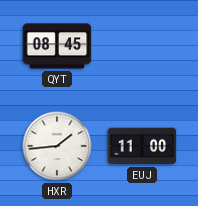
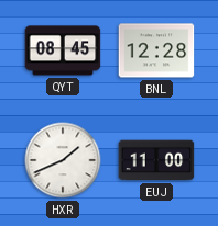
BNL: none -> 12:28
HXR: 1:44 -> 1:41
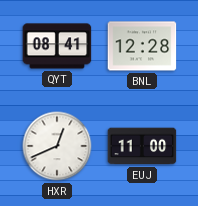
QYT: 08:45 -> 08:41
HXR: 1:41 -> 12:41
